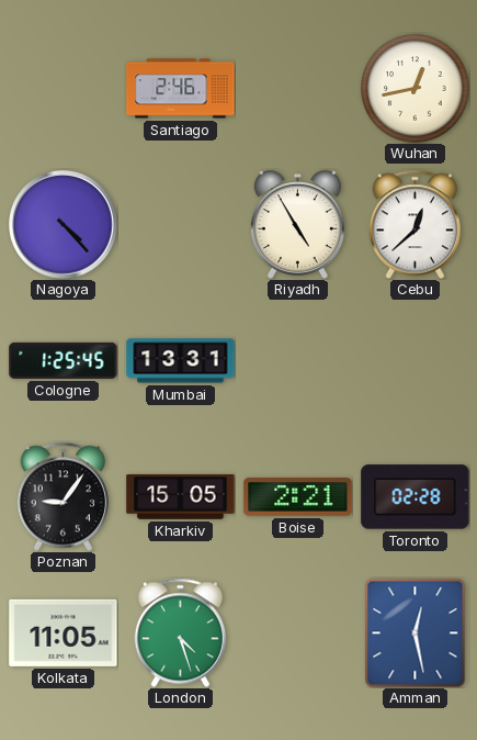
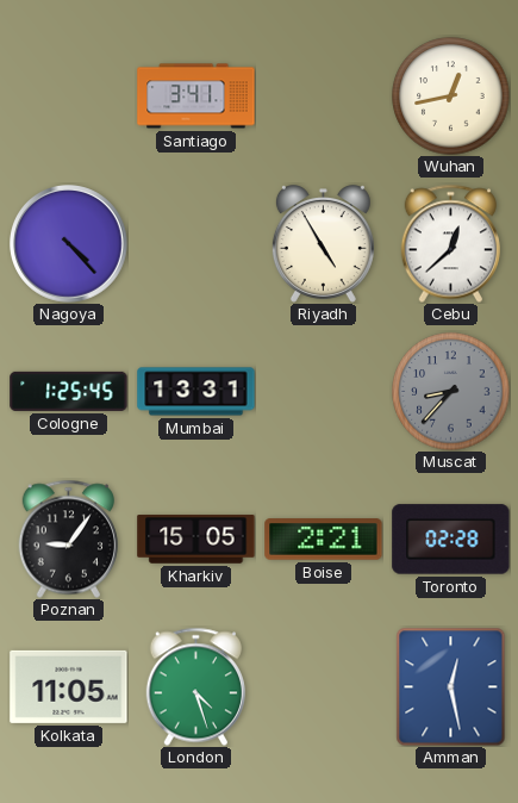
Santiago: 2:46 -> 3:41
Muscat: none -> 8:37
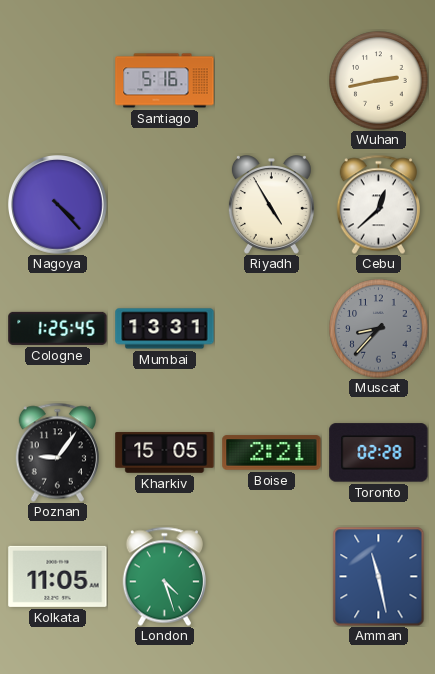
Santiago: 3:41 -> 5:16
Wuhan: 12:43 -> 2:43
Amman: 12:28 -> 11:28
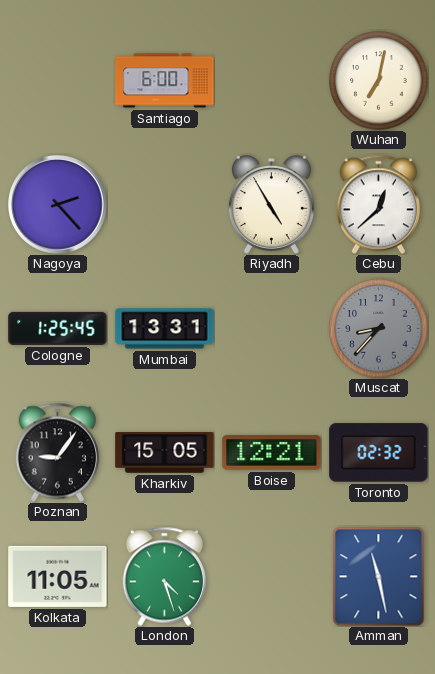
Santiago: 5:16 -> 6:00
Wuhan: 2:43 -> 7:02
Nagoya: 4:23 -> 2:23
Boise: 2:21 -> 12:21
Toronto: 02:28 -> 02:32
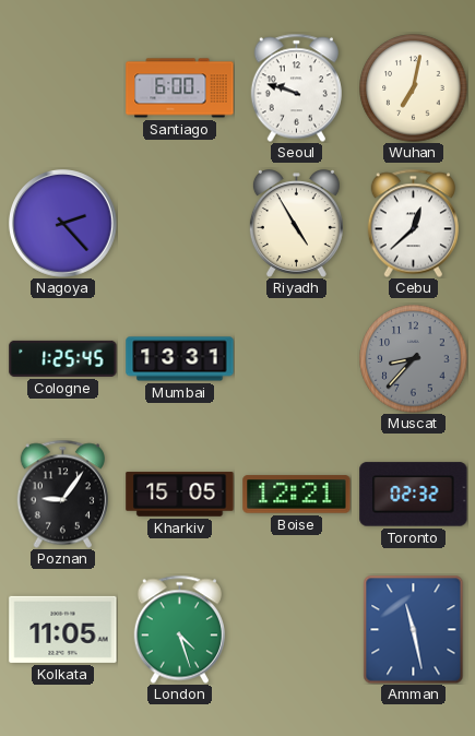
Seoul: none -> 9:48
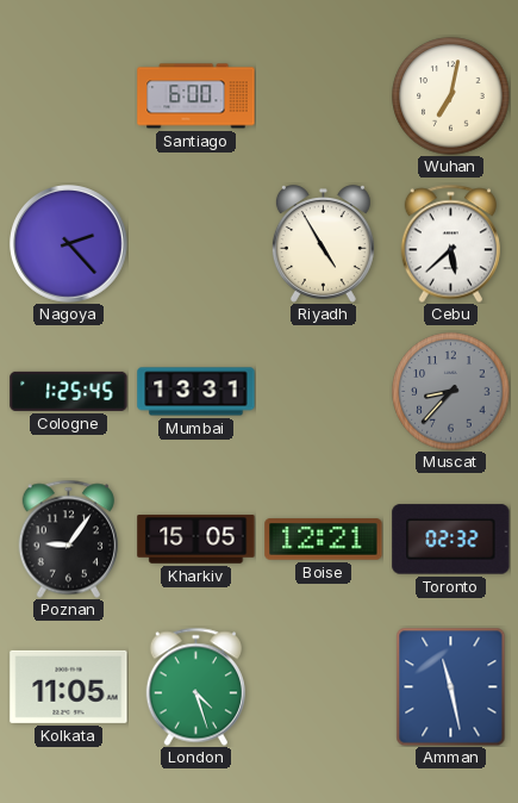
Seoul: 9:48 -> none
Cebu: 12:38 -> 5:38
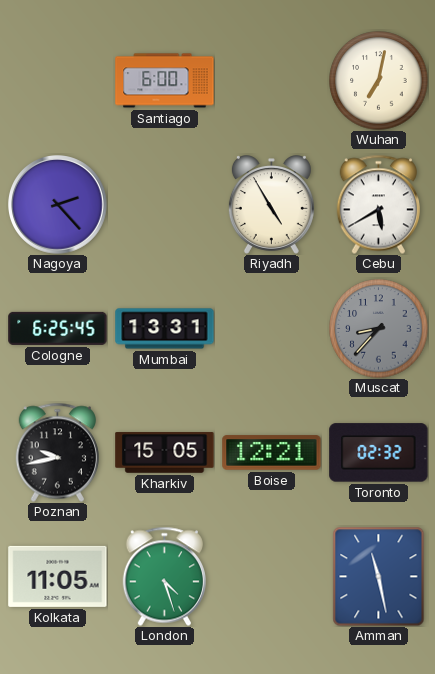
Cebu: 5:38 -> 5:40
Cologne: 1:25 -> 6:25
Poznan: 9:06 -> 9:43
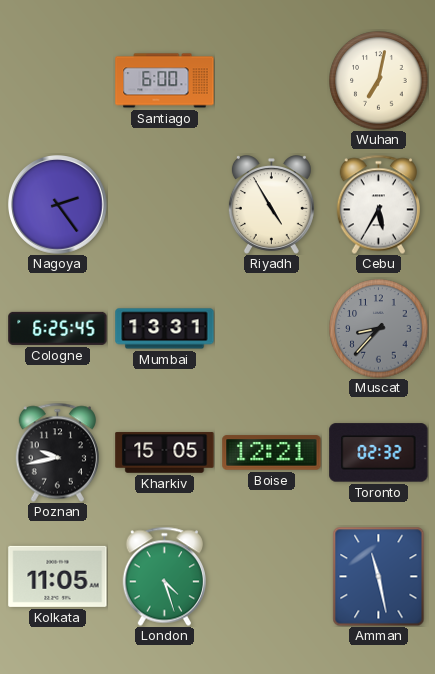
Nagoya: 2:23 -> 2:24
Cebu: 5:40 -> 5:35
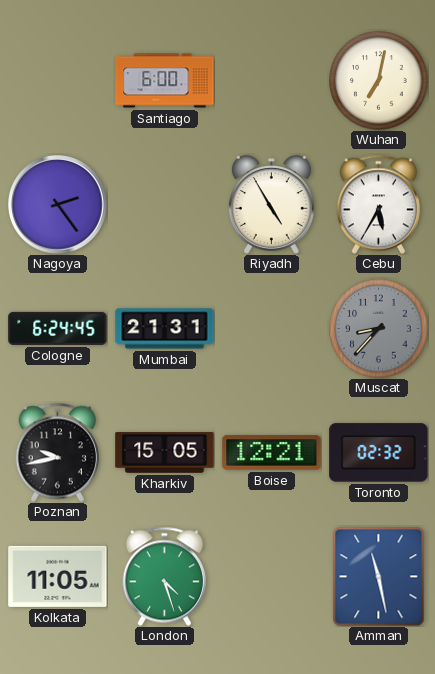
Cologne: 6:25 -> 6:24
Mumbai: 13:31 -> 21:31
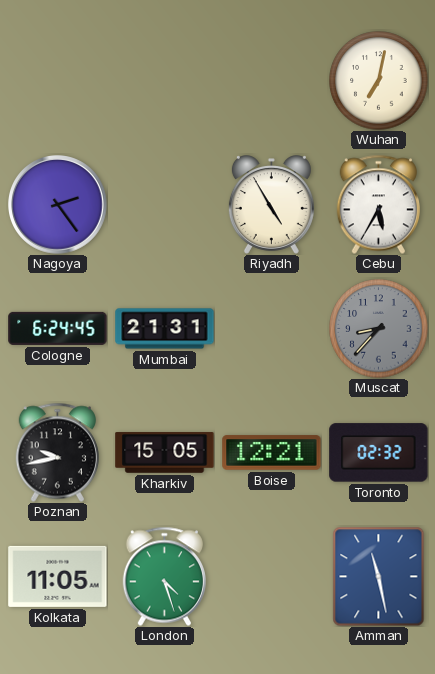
Santiago: 6:00 -> none
